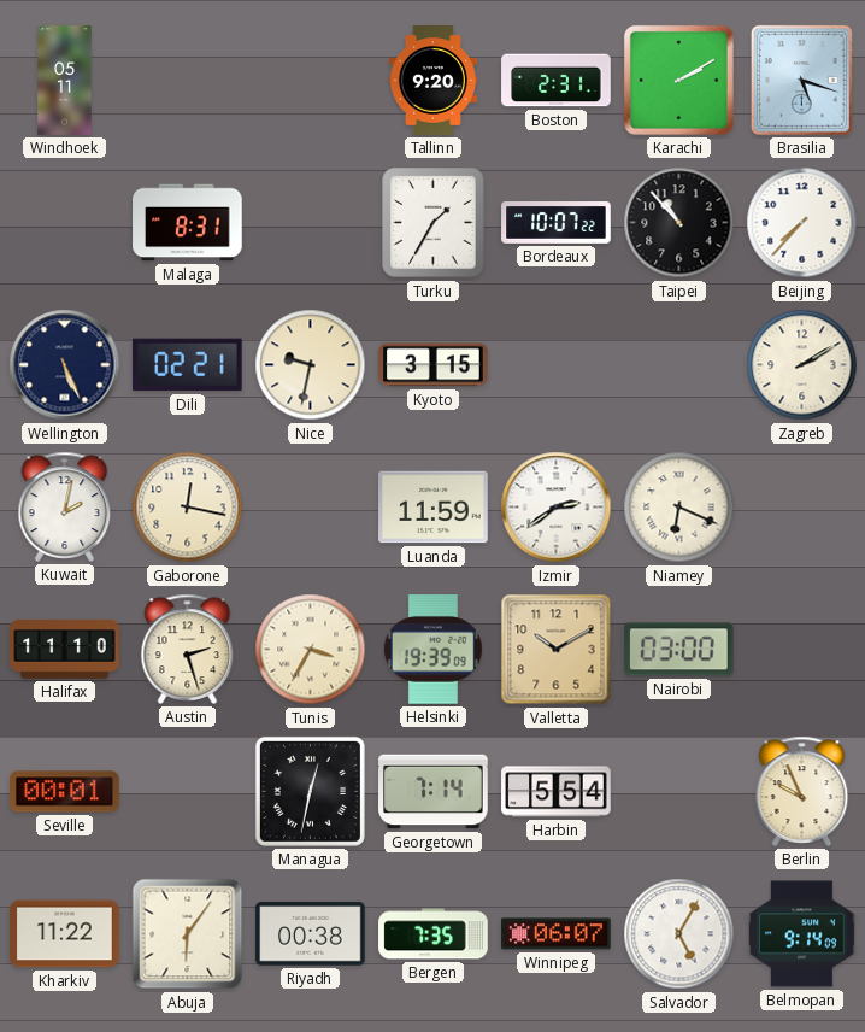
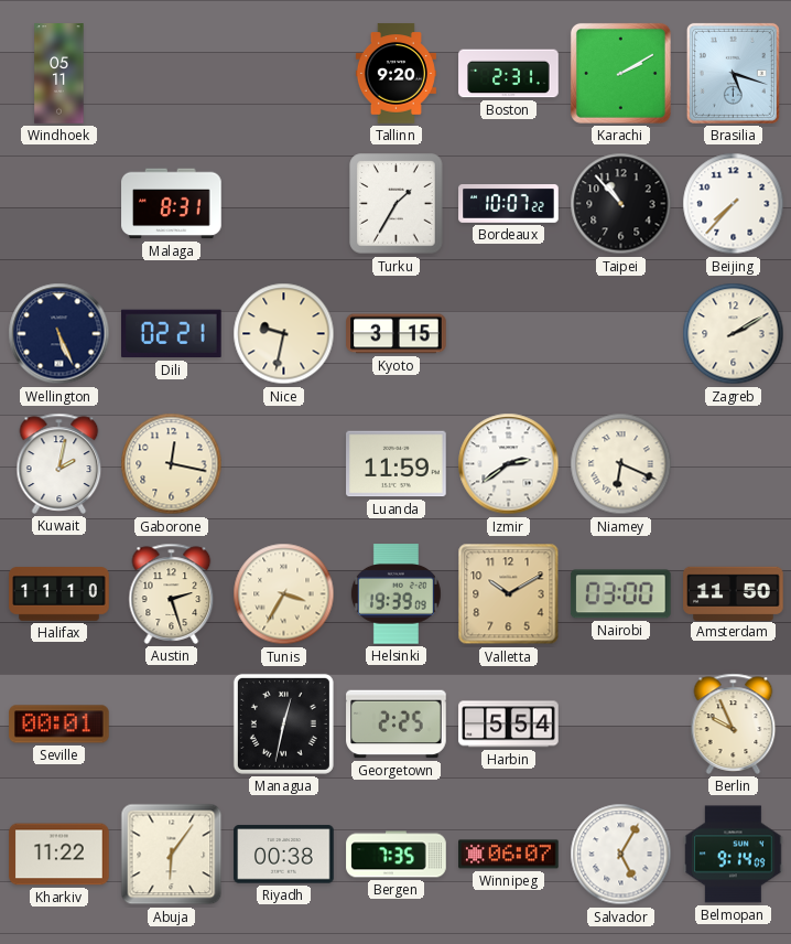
Amsterdam: none -> 11:50
Georgetown: 7:14 -> 2:25
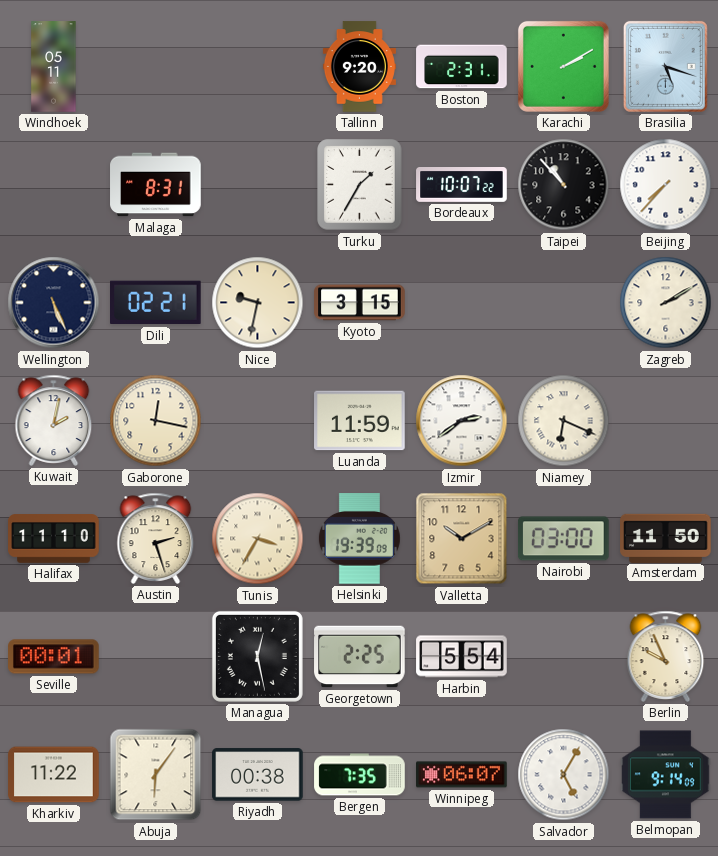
Managua: 12:32 -> 12:28
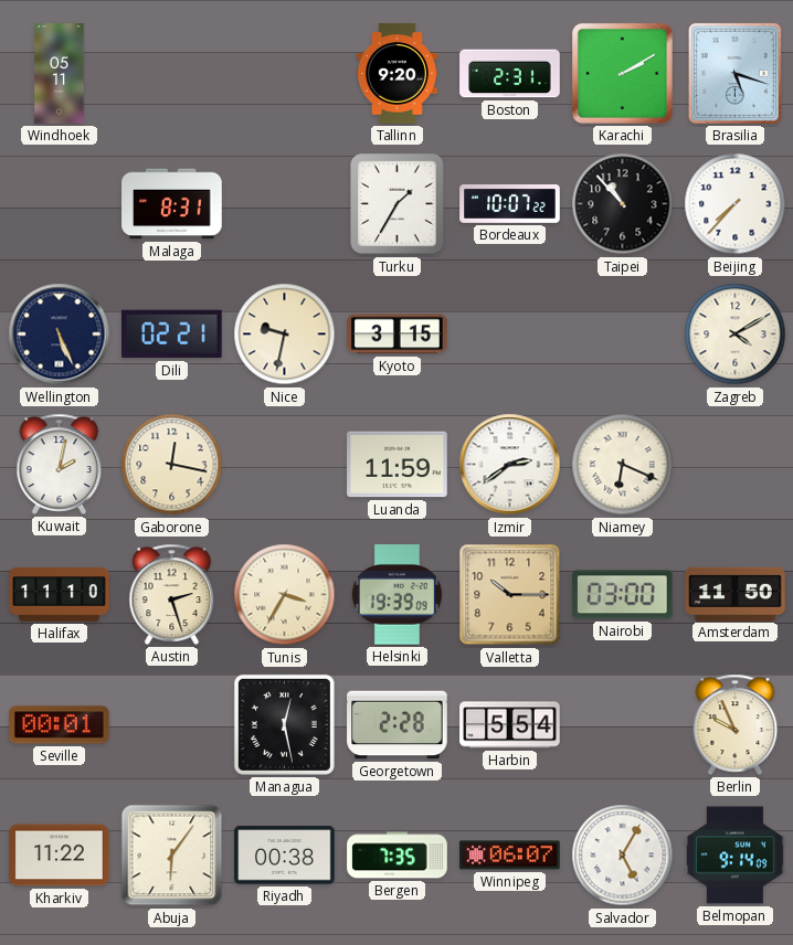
Zagreb: 2:10 -> 4:10
Valletta: 10:10 -> 10:15
Georgetown: 2:25 -> 2:28
